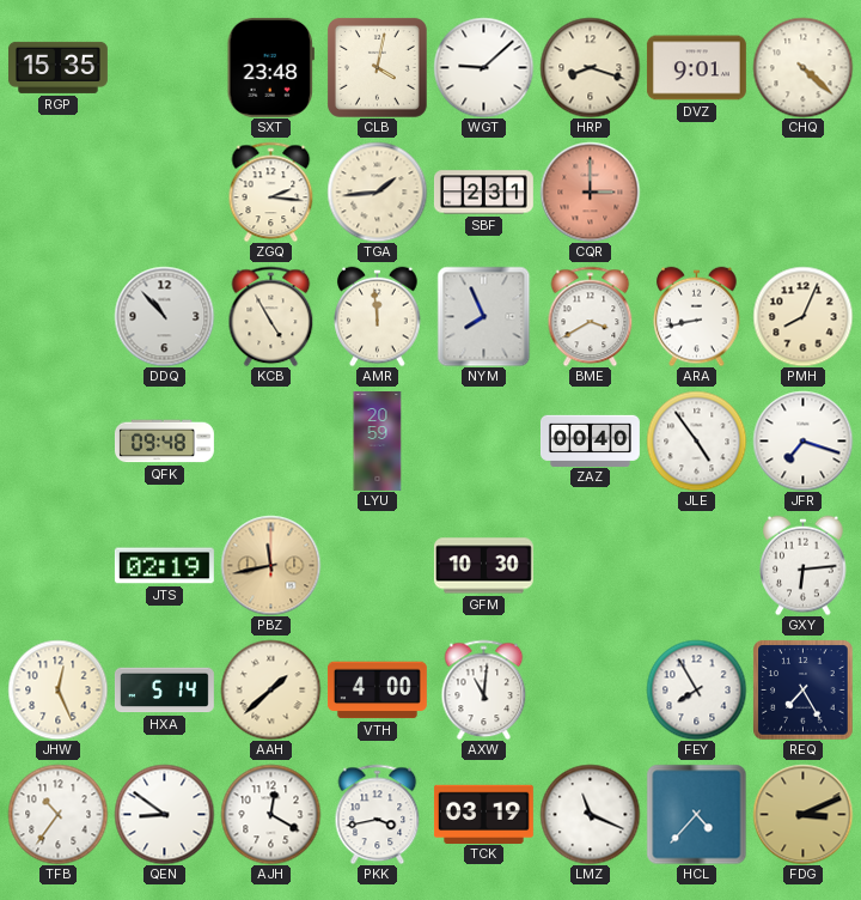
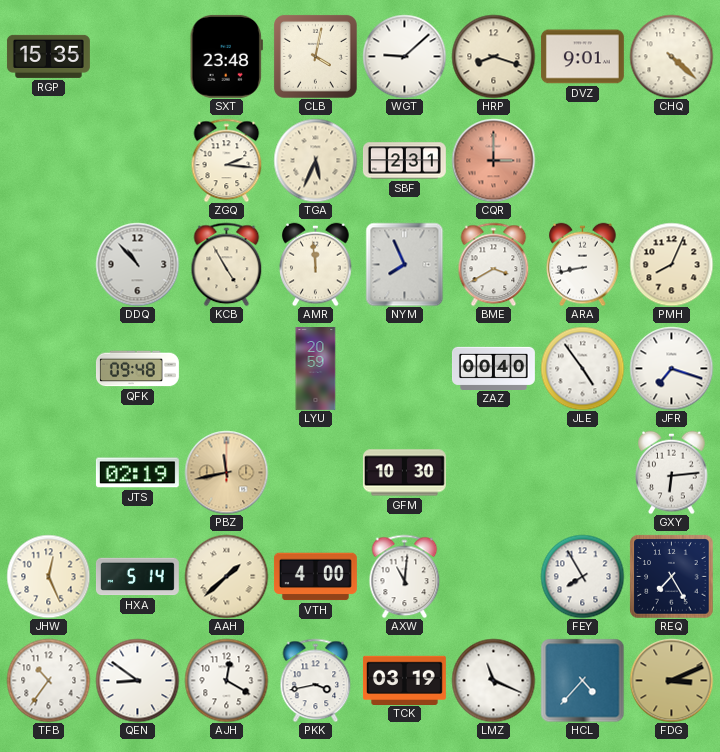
TGA: 1:44 -> 5:34
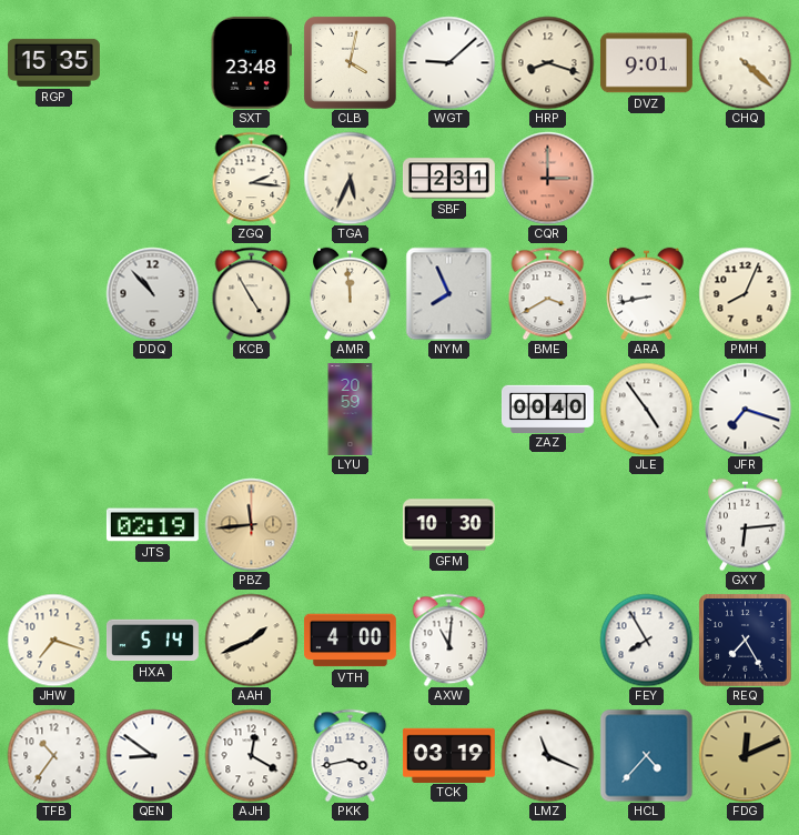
QFK: 09:48 -> none
PBZ: 11:43 -> 11:44
JHW: 12:26 -> 7:18
AAH: 1:38 -> 1:41
FDG: 3:11 -> 12:11
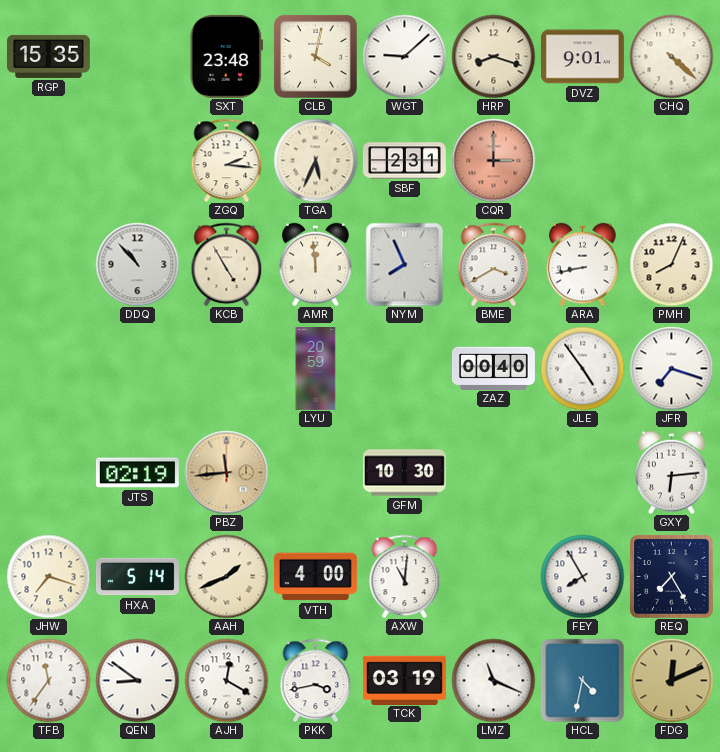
TFB: 10:36 -> 11:36
HCL: 4:37 -> 4:32
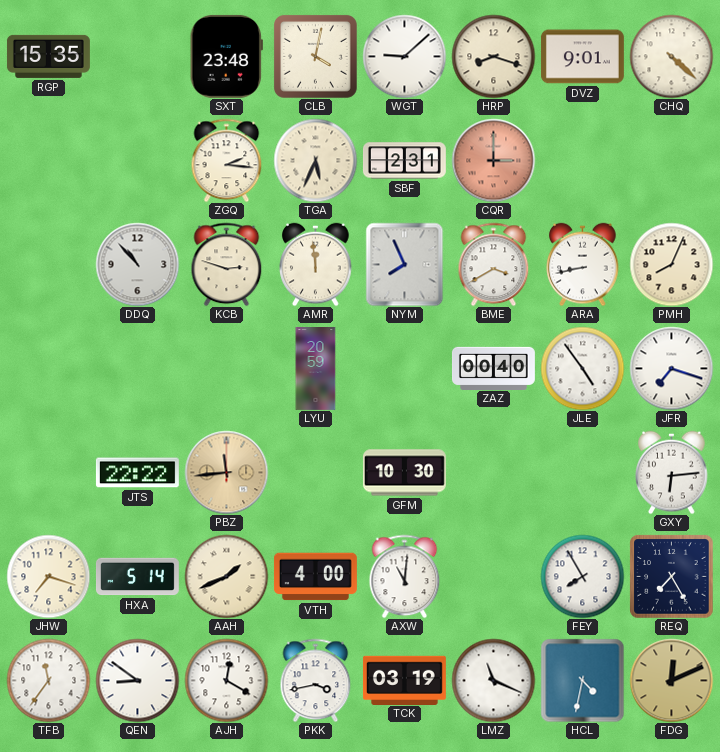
KCB: 4:55 -> 2:48
JTS: 02:19 -> 22:22
